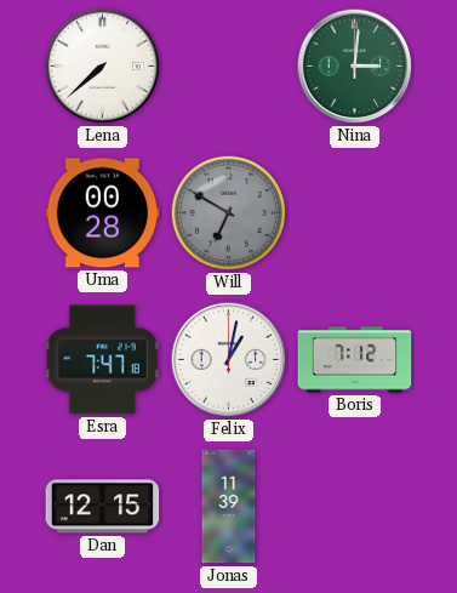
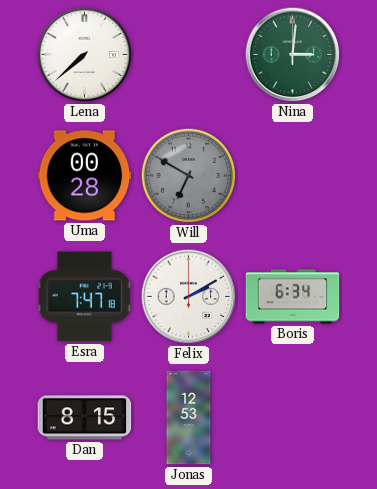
Felix: 1:02 -> 2:10
Boris: 7:12 -> 6:34
Dan: 12:15 -> 8:15
Jonas: 11:39 -> 12:53
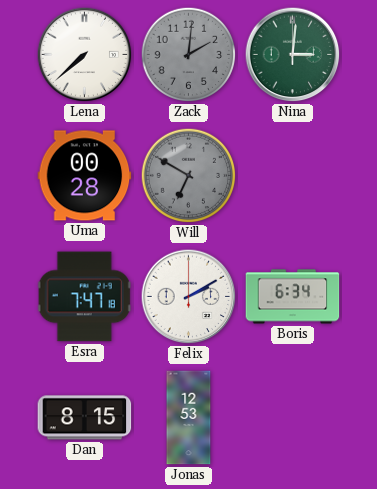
Zack: none -> 2:01
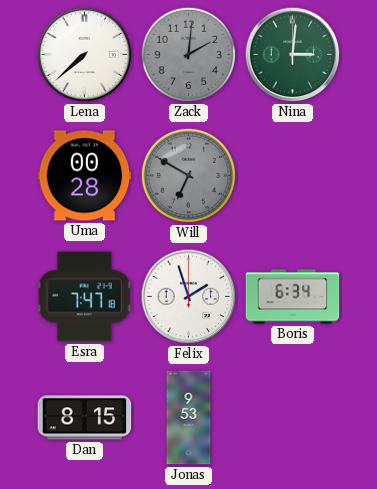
Felix: 2:10 -> 1:57
Jonas: 12:53 -> 9:53
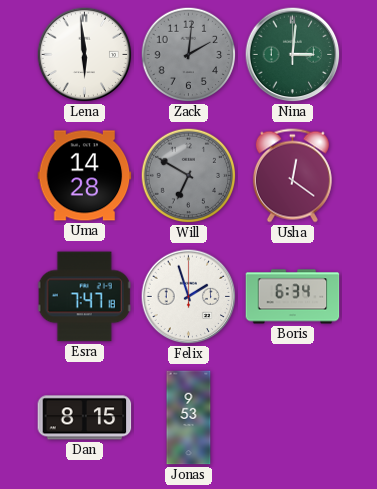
Lena: 7:38 -> 5:59
Uma: 00:28 -> 14:28
Usha: none -> 12:21
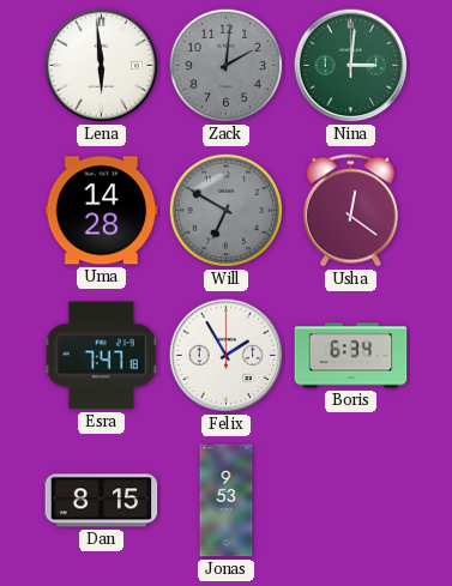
Felix: 1:57 -> 1:55
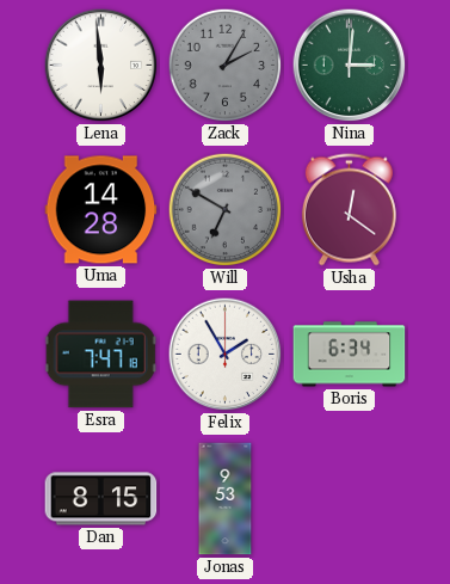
Zack: 2:01 -> 2:05
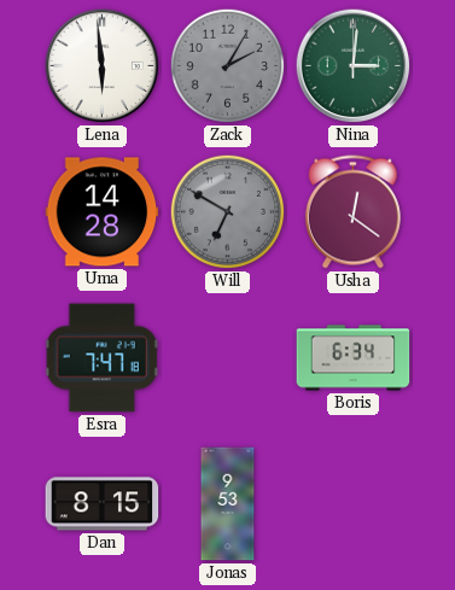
Felix: 1:55 -> none
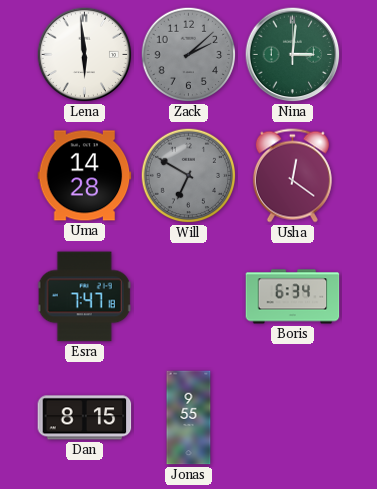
Zack: 2:05 -> 2:08
Jonas: 9:53 -> 9:55
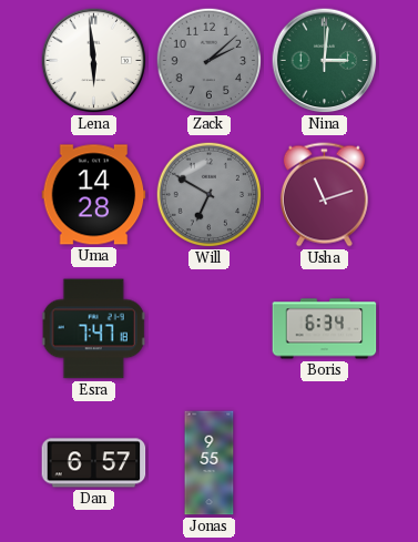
Usha: 12:21 -> 11:12
Dan: 8:15 -> 6:57
